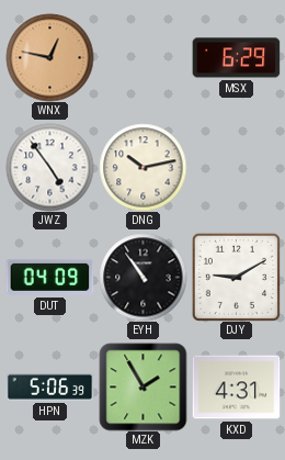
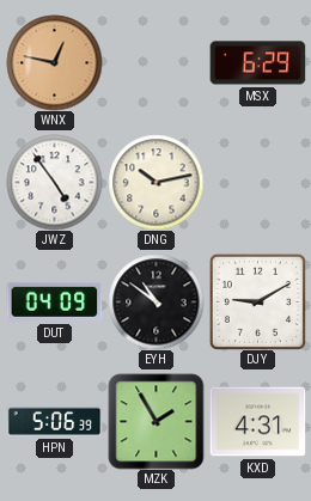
EYH: 10:54 -> 10:51
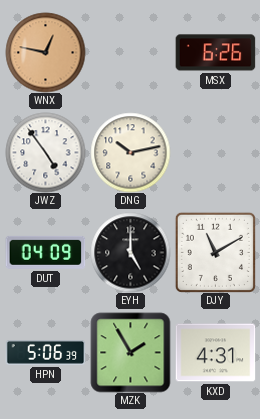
MSX: 6:29 -> 6:26
EYH: 10:51 -> 5:00
DJY: 9:10 -> 11:10
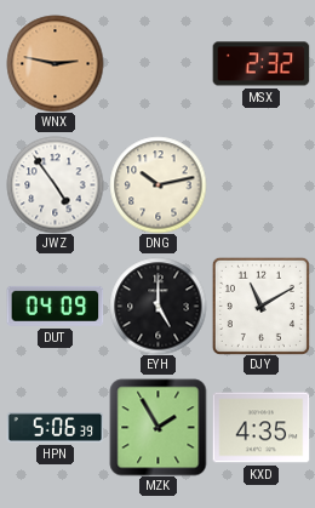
WNX: 12:47 -> 2:47
MSX: 6:26 -> 2:32
KXD: 4:31 -> 4:35
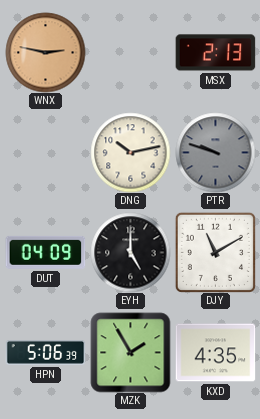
MSX: 2:32 -> 2:13
JWZ: 4:54 -> none
PTR: none -> 9:48
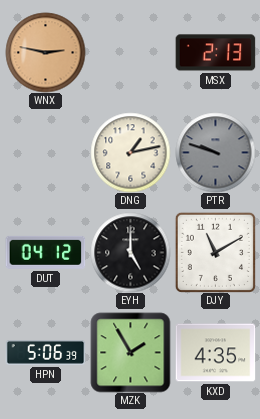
DNG: 10:13 -> 1:13
DUT: 04:09 -> 04:12
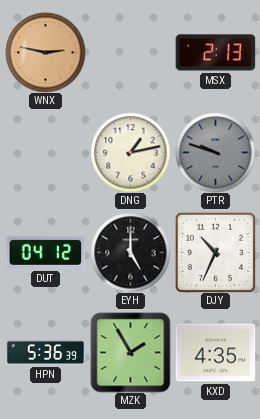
DJY: 11:10 -> 10:34
HPN: 5:06 -> 5:36
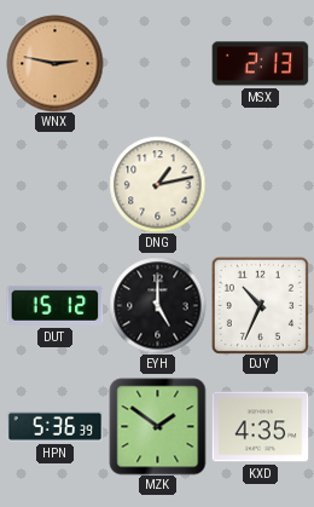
PTR: 9:48 -> none
DUT: 04:12 -> 15:12
MZK: 1:55 -> 1:51
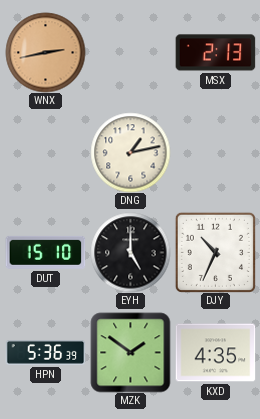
WNX: 2:47 -> 2:43
DUT: 15:12 -> 15:10
